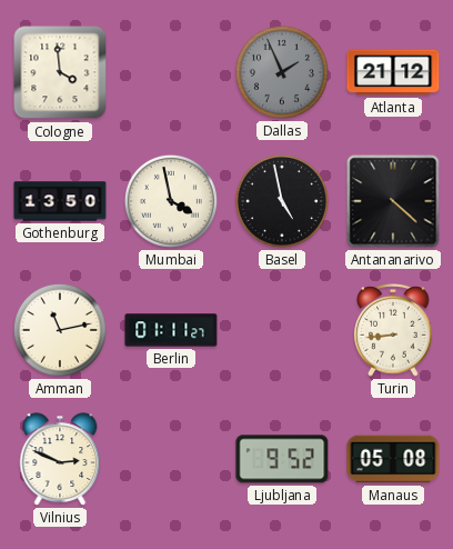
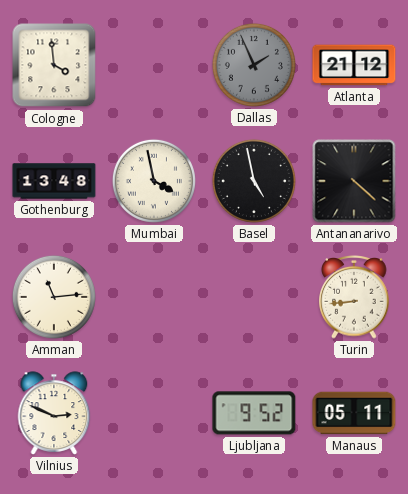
Gothenburg: 13:50 -> 13:48
Amman: 11:13 -> 11:14
Berlin: 01:11 -> none
Manaus: 05:08 -> 05:11
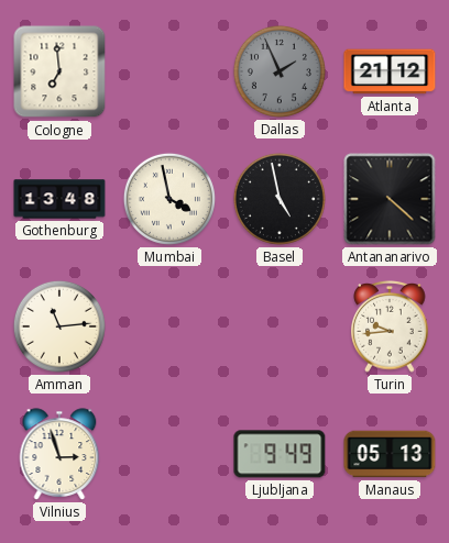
Cologne: 3:59 -> 6:59
Turin: 8:44 -> 9:44
Vilnius: 2:49 -> 2:57
Ljubljana: 9:52 -> 9:49
Manaus: 05:11 -> 05:13
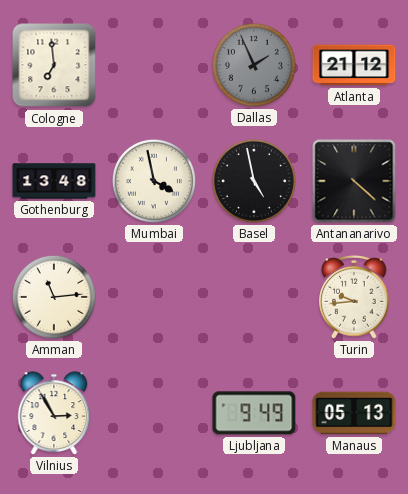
Vilnius: 2:57 -> 2:55
